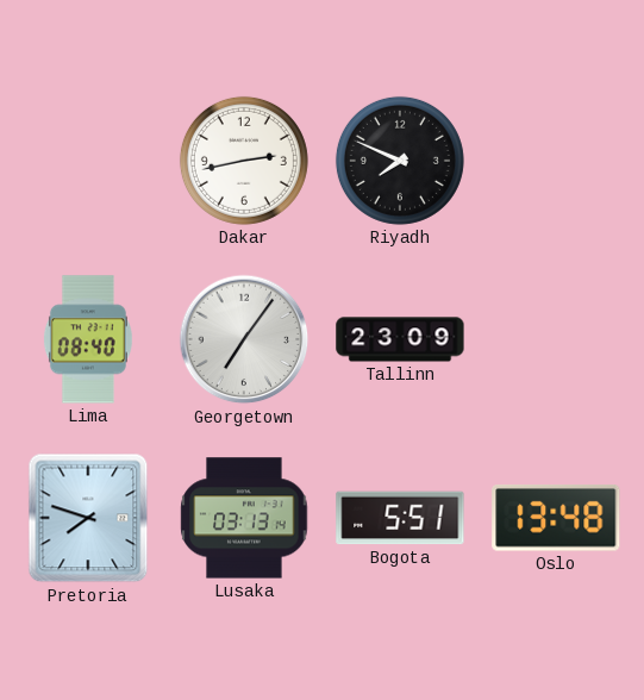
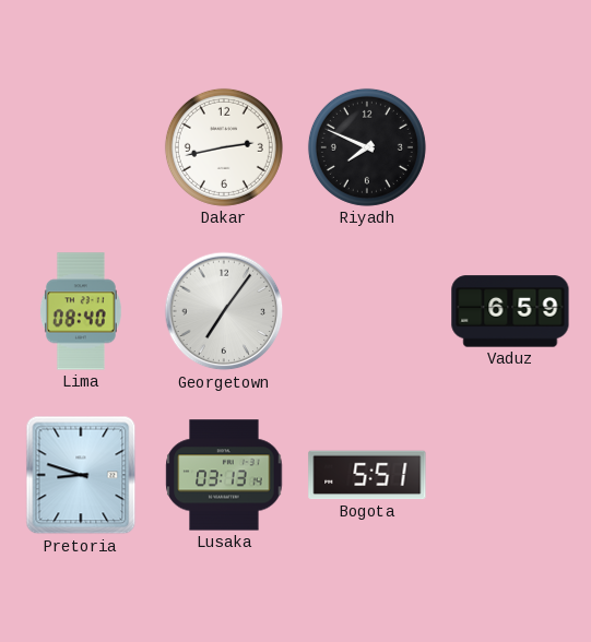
Tallinn: 23:09 -> none
Vaduz: none -> 6:59
Pretoria: 7:48 -> 8:48
Oslo: 13:48 -> none
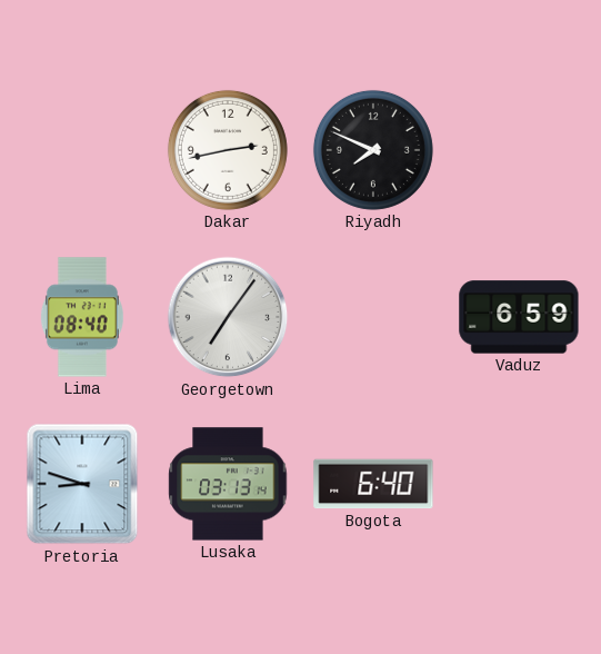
Bogota: 5:51 -> 6:40
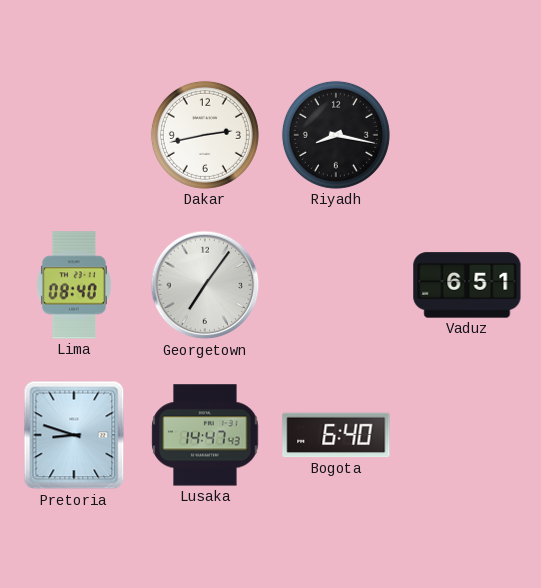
Riyadh: 7:49 -> 8:17
Vaduz: 6:59 -> 6:51
Lusaka: 03:13 -> 14:47
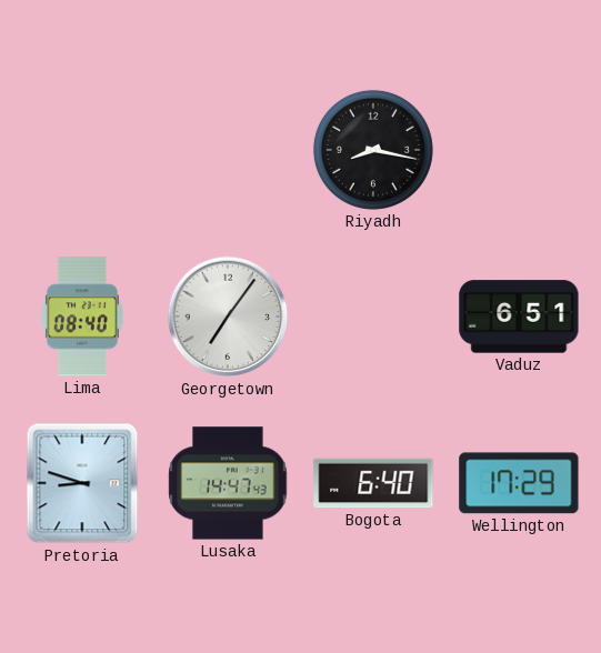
Dakar: 2:43 -> none
Wellington: none -> 17:29
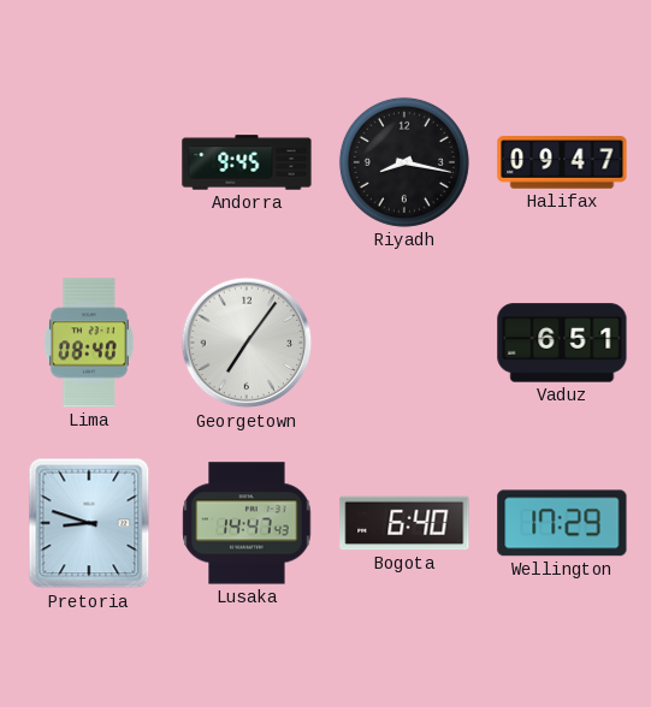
Andorra: none -> 9:45
Halifax: none -> 09:47
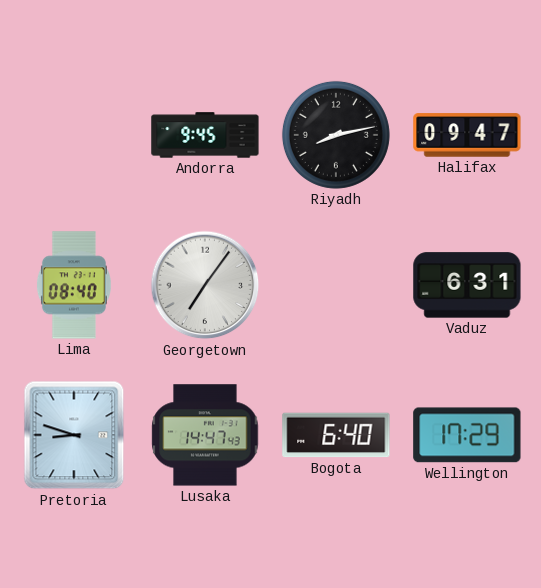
Riyadh: 8:17 -> 8:13
Vaduz: 6:51 -> 6:31
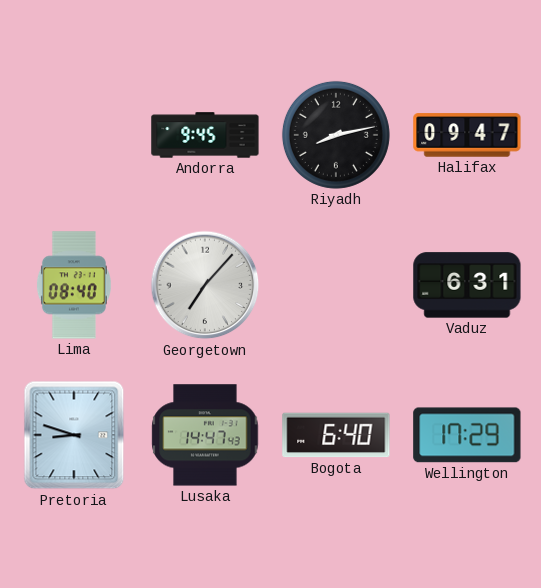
Georgetown: 7:06 -> 7:07
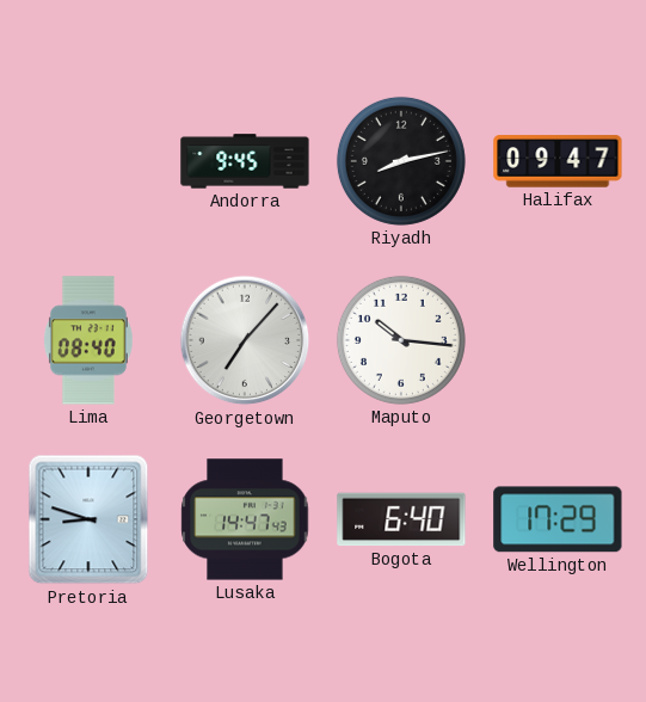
Maputo: none -> 10:16
Vaduz: 6:31 -> none
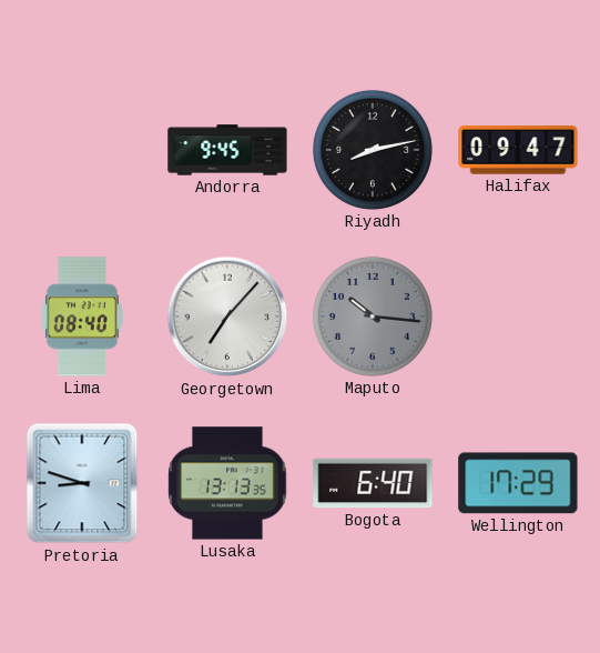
Maputo dial: white -> grey
Lusaka: 14:47 -> 13:13
